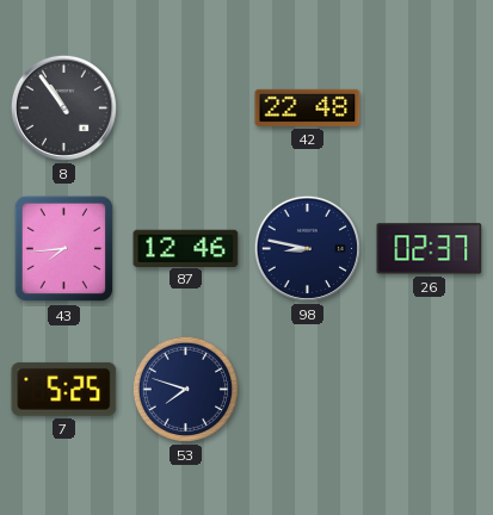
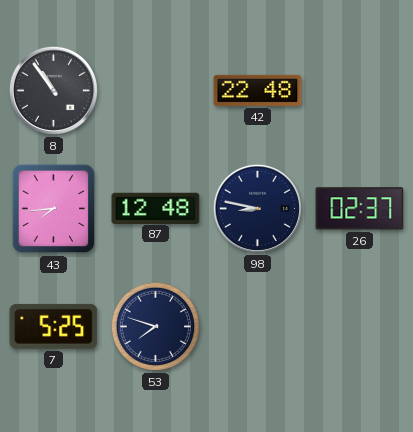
87: 12:46 -> 12:48
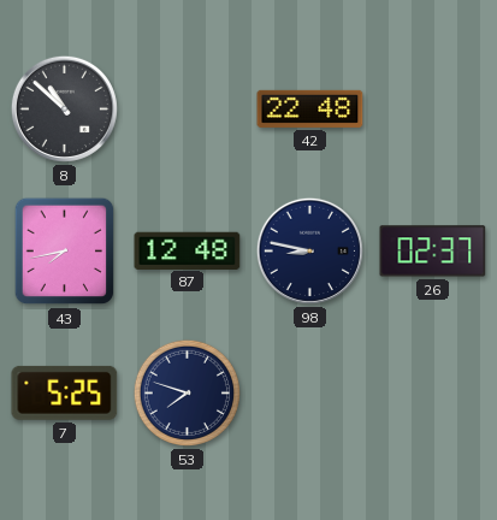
8: 10:54 -> 10:52
43: 7:44 -> 7:43
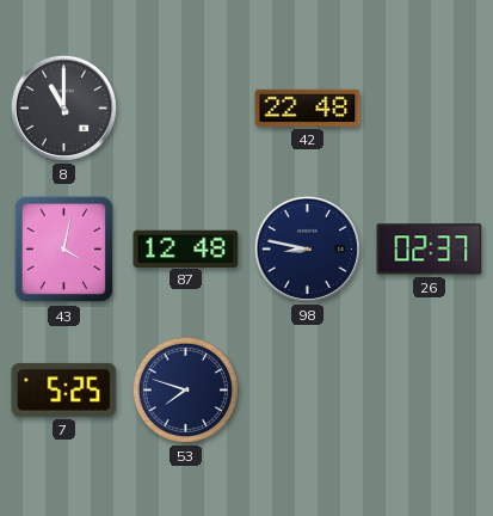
8: 10:52 -> 11:00
43: 7:43 -> 4:02
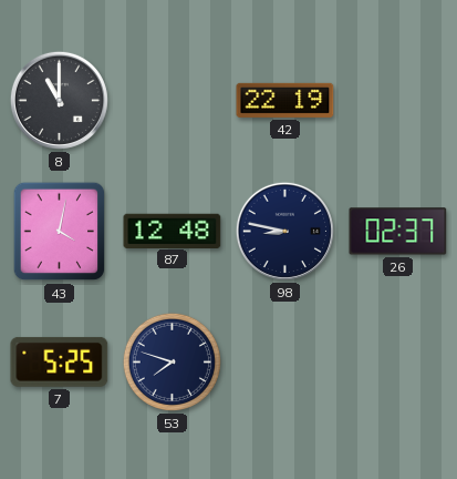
42: 22:48 -> 22:19
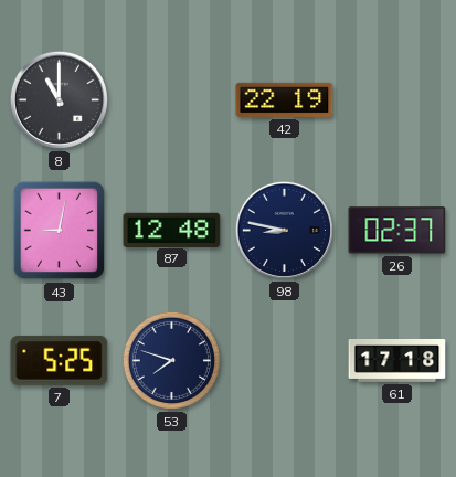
43: 4:02 -> 9:02
61: none -> 17:18
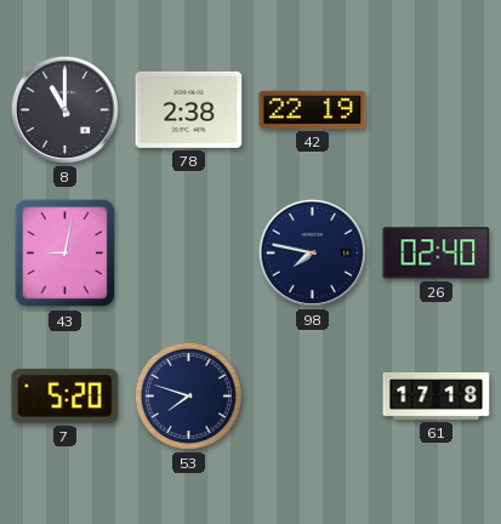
78: none -> 2:38
87: 12:48 -> none
98: 8:47 -> 7:47
26: 02:37 -> 02:40
7: 5:25 -> 5:20
